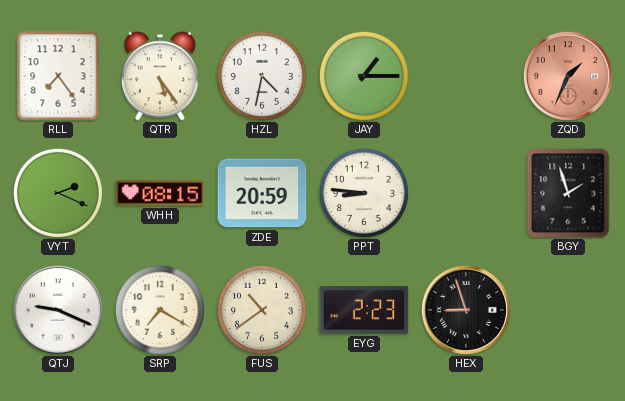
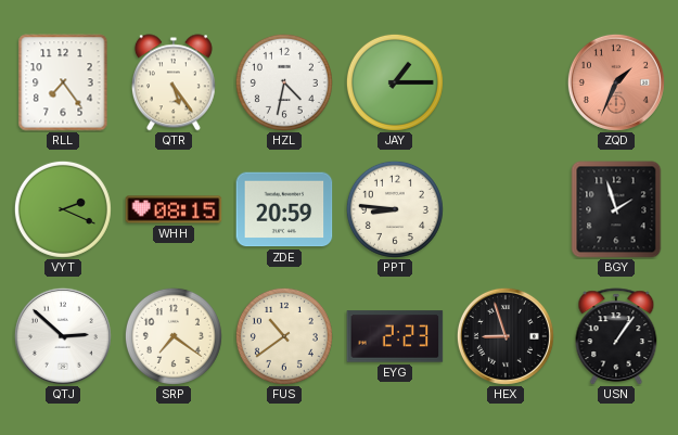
QTJ: 9:19 -> 2:52
SRP: 7:20 -> 7:21
USN: none -> 1:06
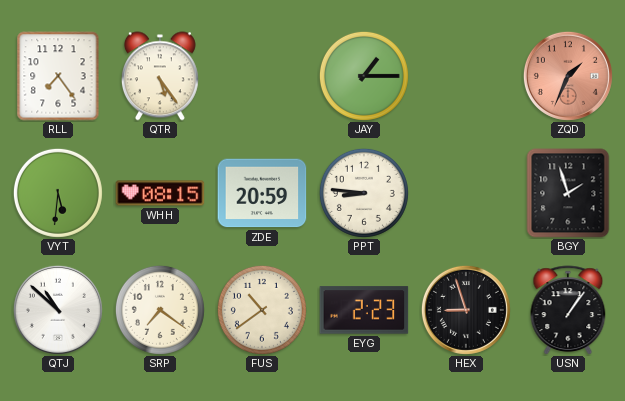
HZL: 4:32 -> none
VYT: 2:19 -> 5:31
QTJ: 2:52 -> 10:52
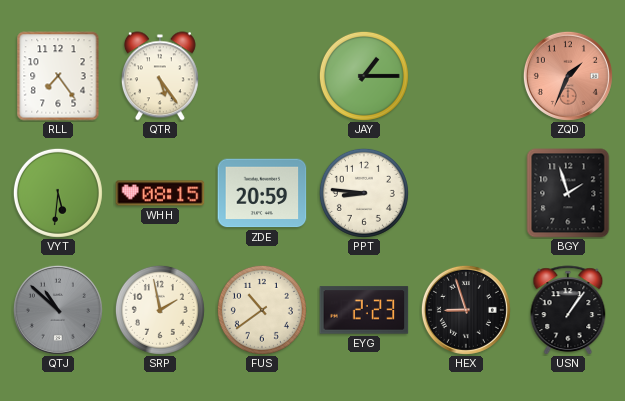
QTJ dial: white -> grey
SRP: 7:21 -> 1:58
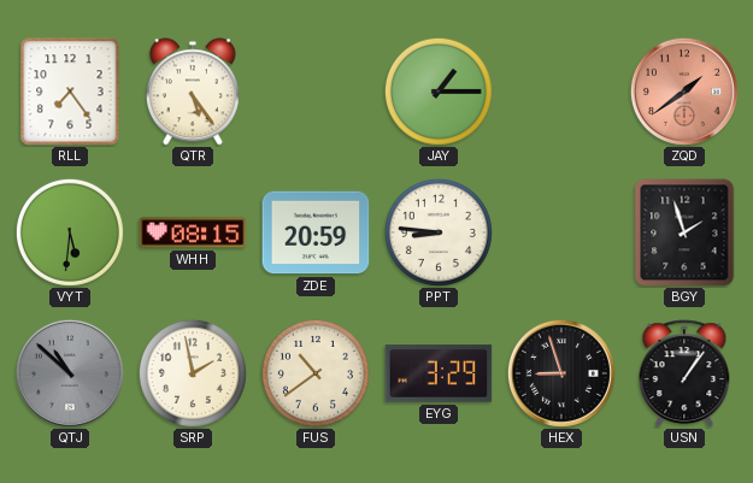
ZQD: 1:34 -> 1:39
EYG: 2:23 -> 3:29
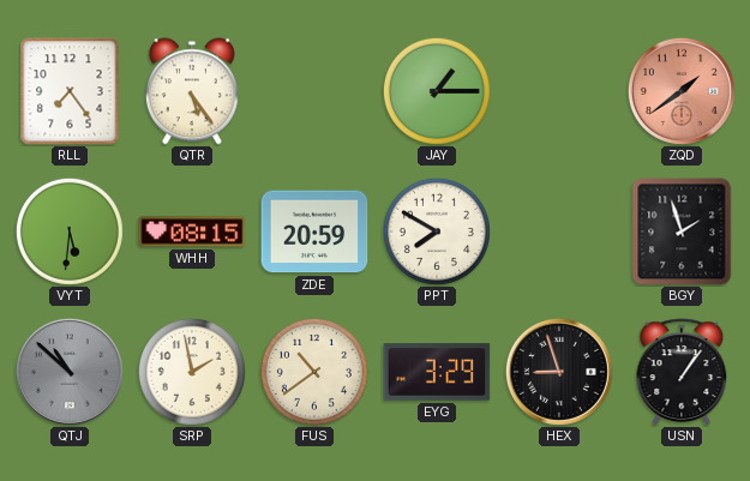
PPT: 8:46 -> 7:50
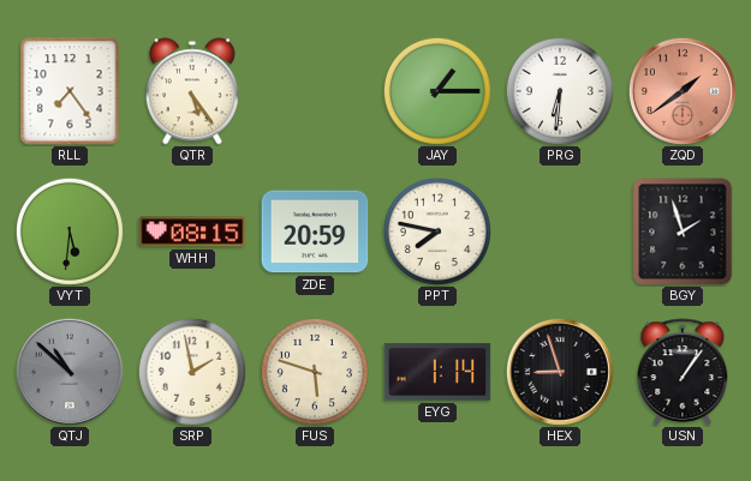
PRG: none -> 6:31
PPT: 7:50 -> 7:47
FUS: 10:39 -> 5:48
EYG: 3:29 -> 1:14
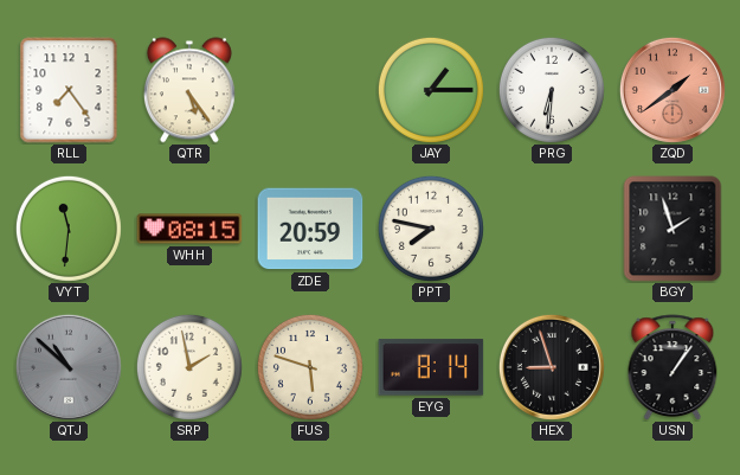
VYT: 5:31 -> 11:31
EYG: 1:14 -> 8:14
